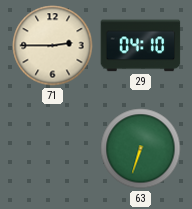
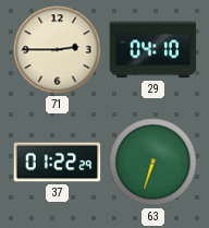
37: none -> 01:22
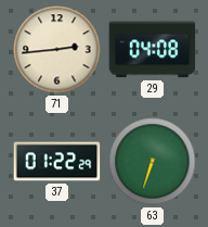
71: 2:45 -> 2:44
29: 04:10 -> 04:08
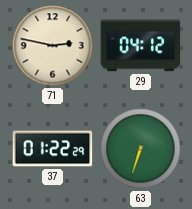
71: 2:44 -> 2:47
29: 04:08 -> 04:12
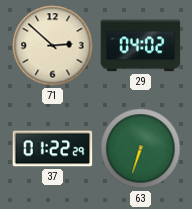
71: 2:47 -> 2:52
29: 04:12 -> 04:02
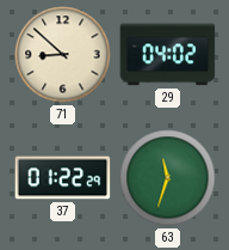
71: 2:52 -> 8:52
63: 6:33 -> 11:33
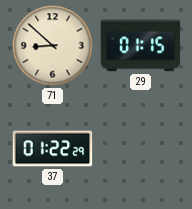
29: 04:02 -> 01:15
63: 11:33 -> none
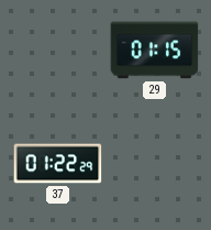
71: 8:52 -> none
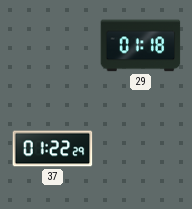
29: 01:15 -> 01:18
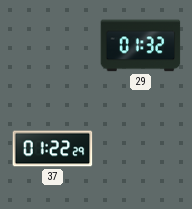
29: 01:18 -> 01:32
